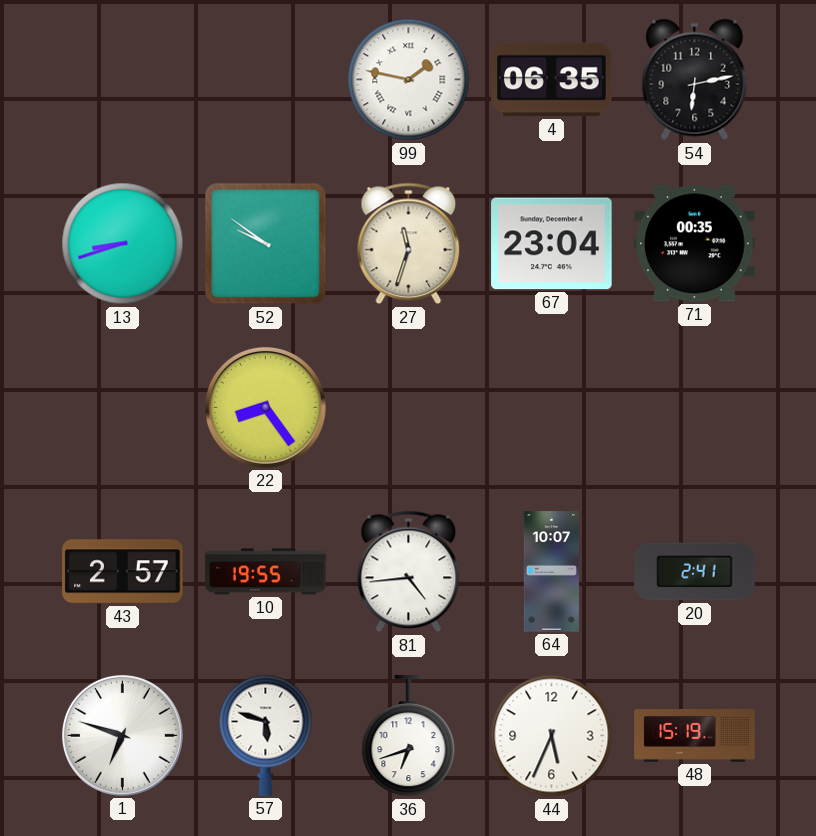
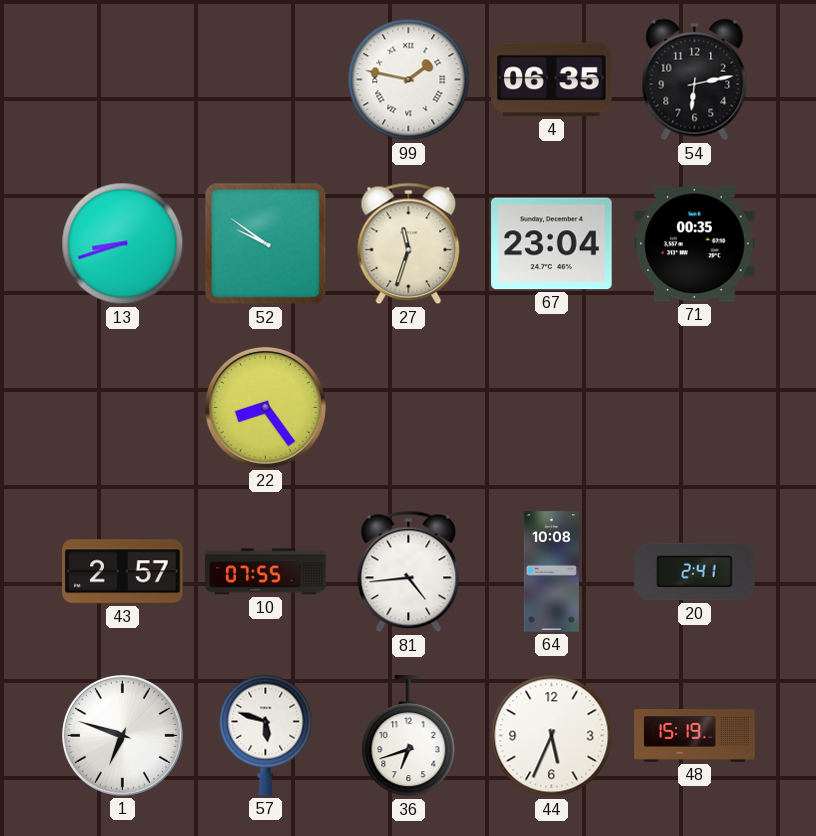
10: 19:55 -> 07:55
64: 10:07 -> 10:08
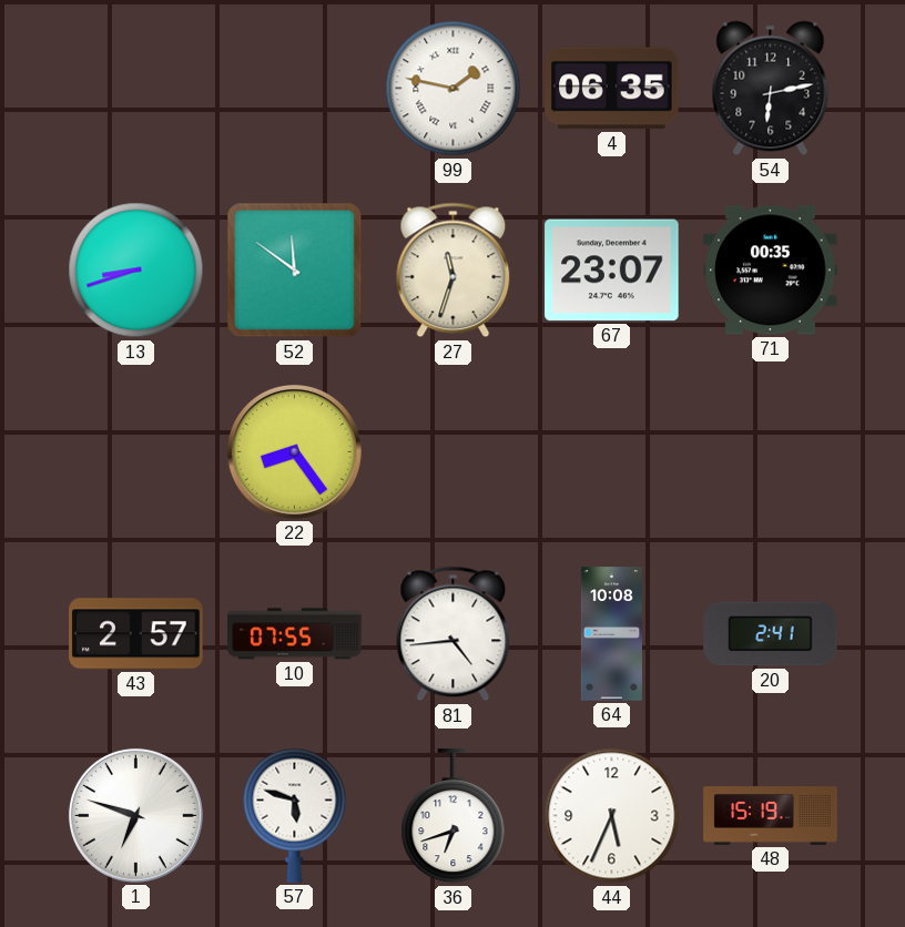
52: 9:51 -> 11:51
67: 23:04 -> 23:07
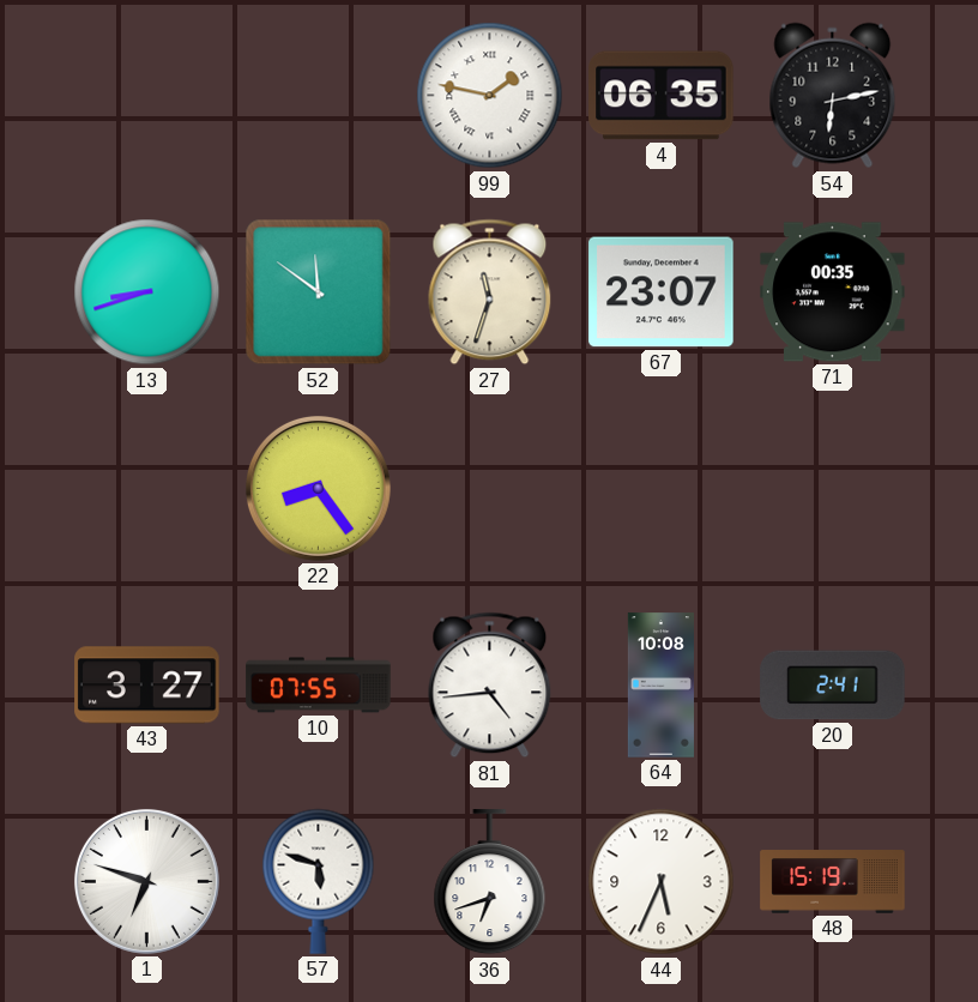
43: 2:57 -> 3:27
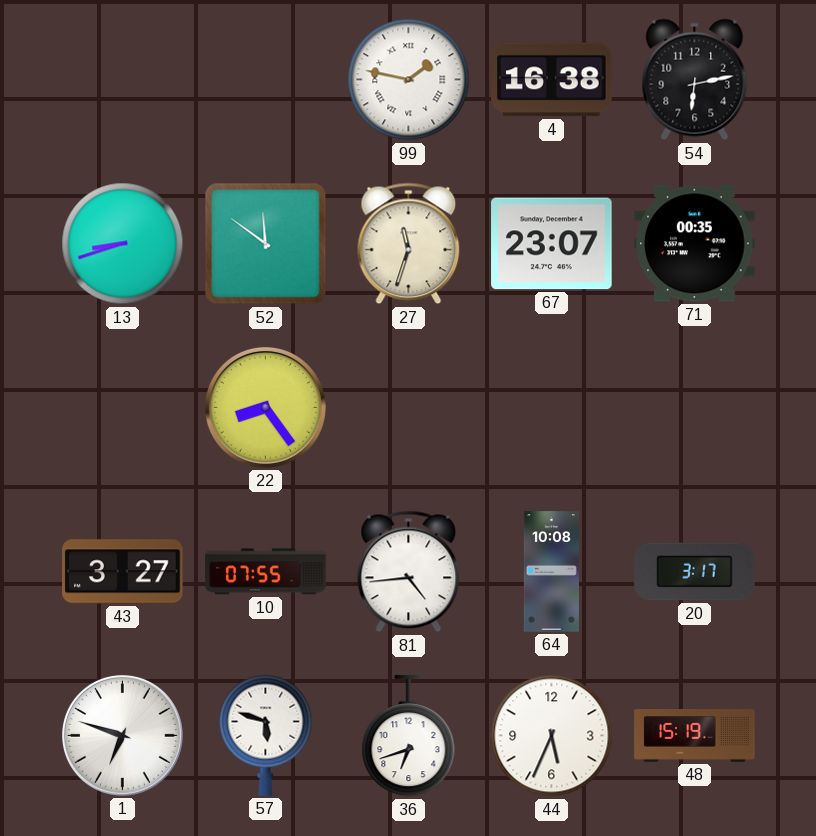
4: 06:35 -> 16:38
20: 2:41 -> 3:17
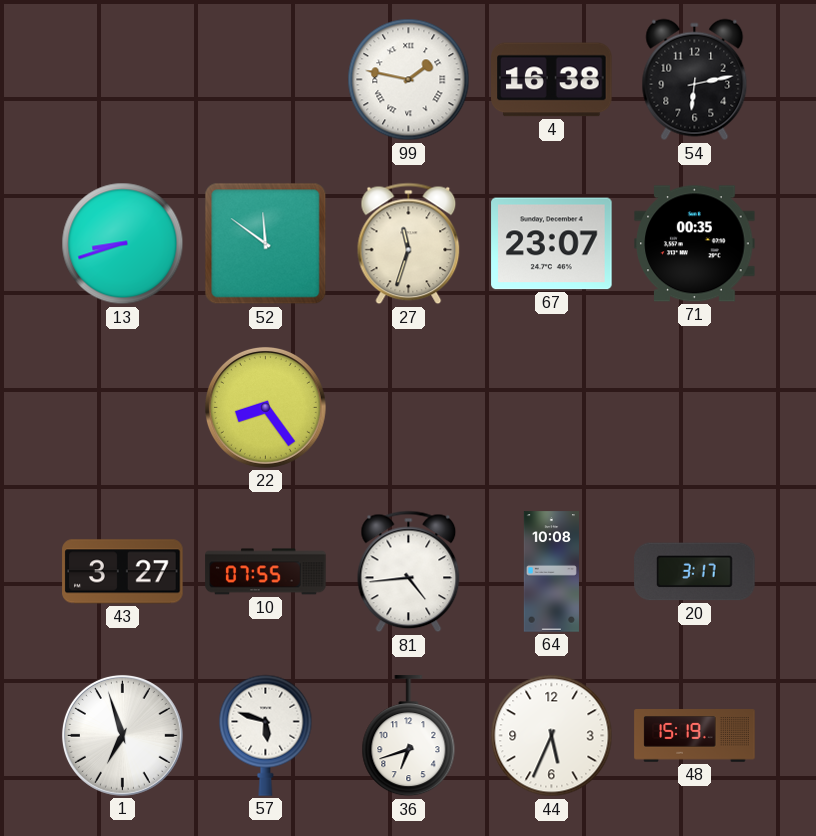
1: 6:48 -> 6:57
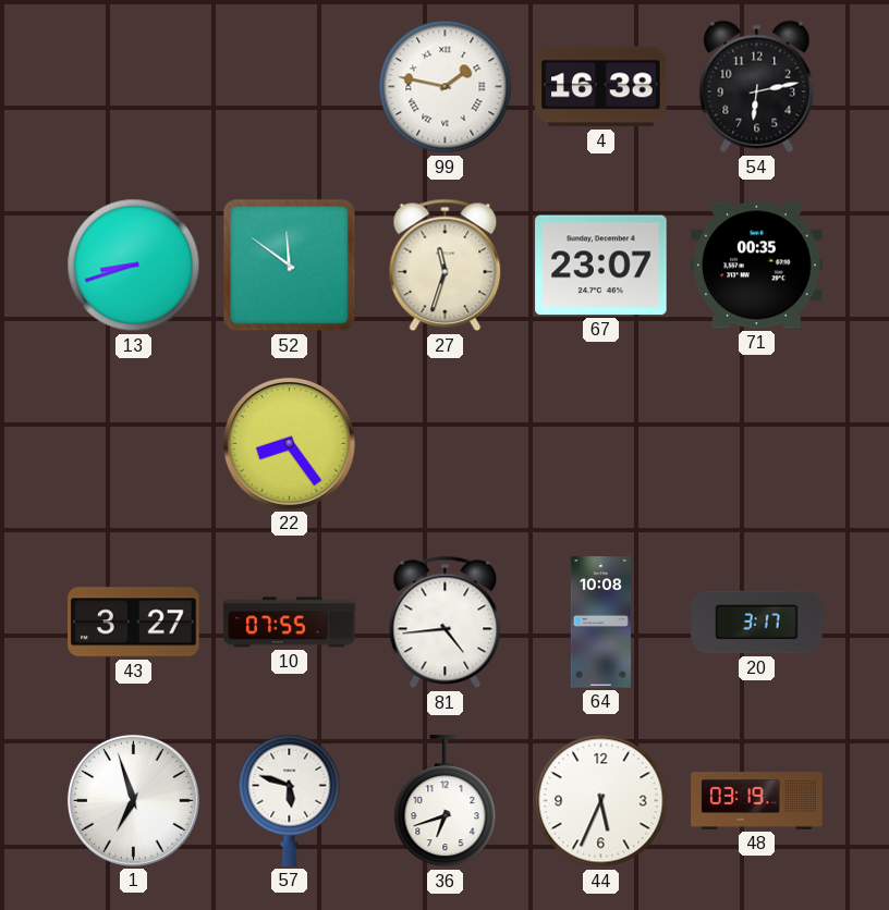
48: 15:19 -> 03:19
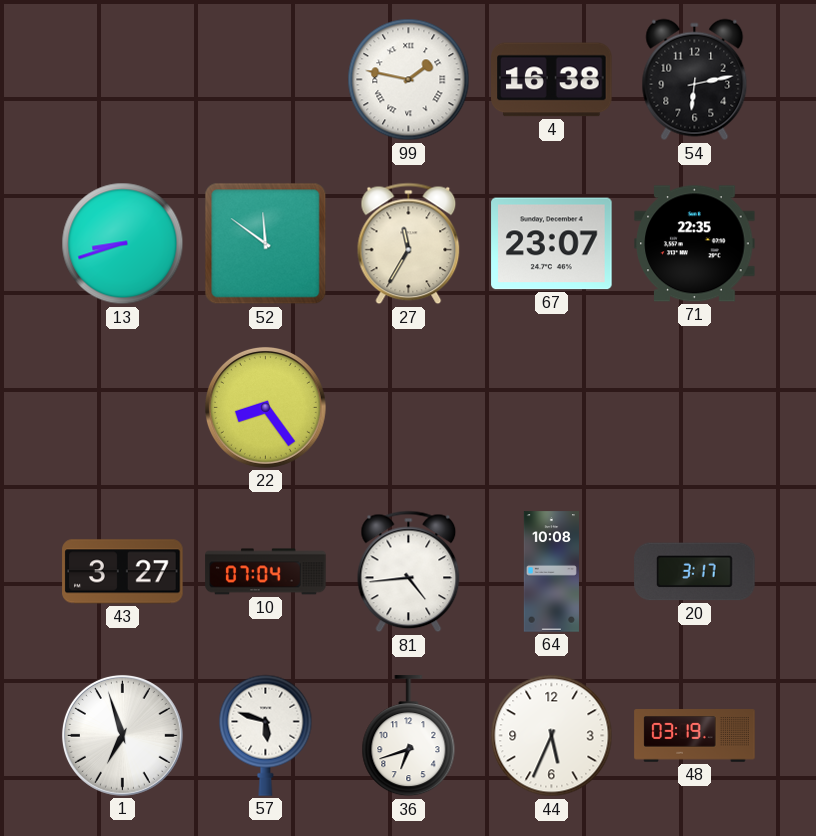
27: 11:33 -> 11:35
71: 00:35 -> 22:35
10: 07:55 -> 07:04
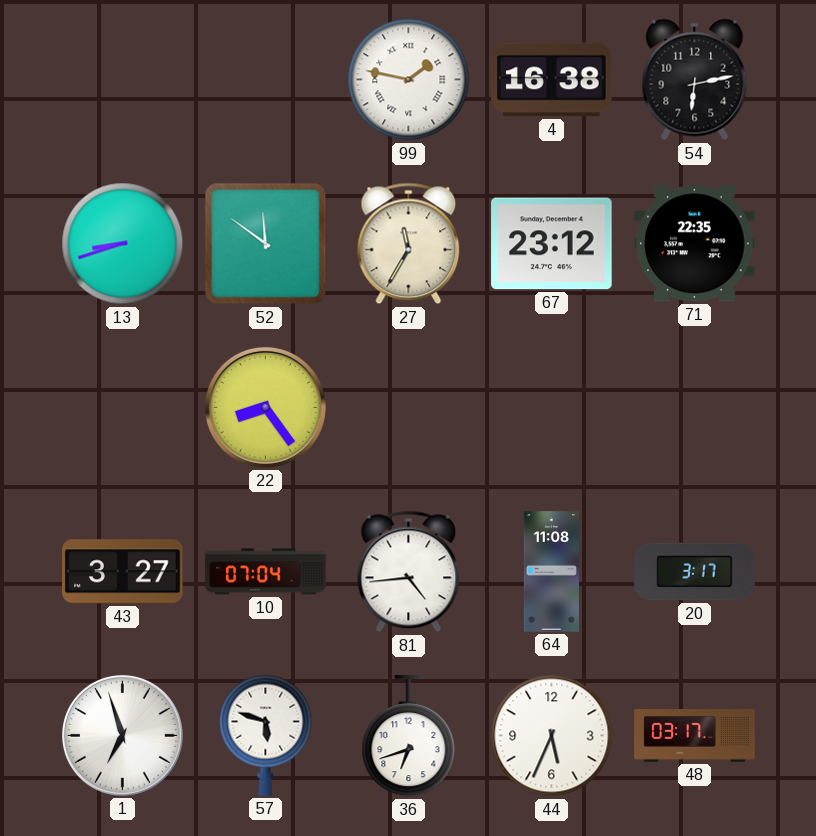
67: 23:07 -> 23:12
64: 10:08 -> 11:08
48: 03:19 -> 03:17
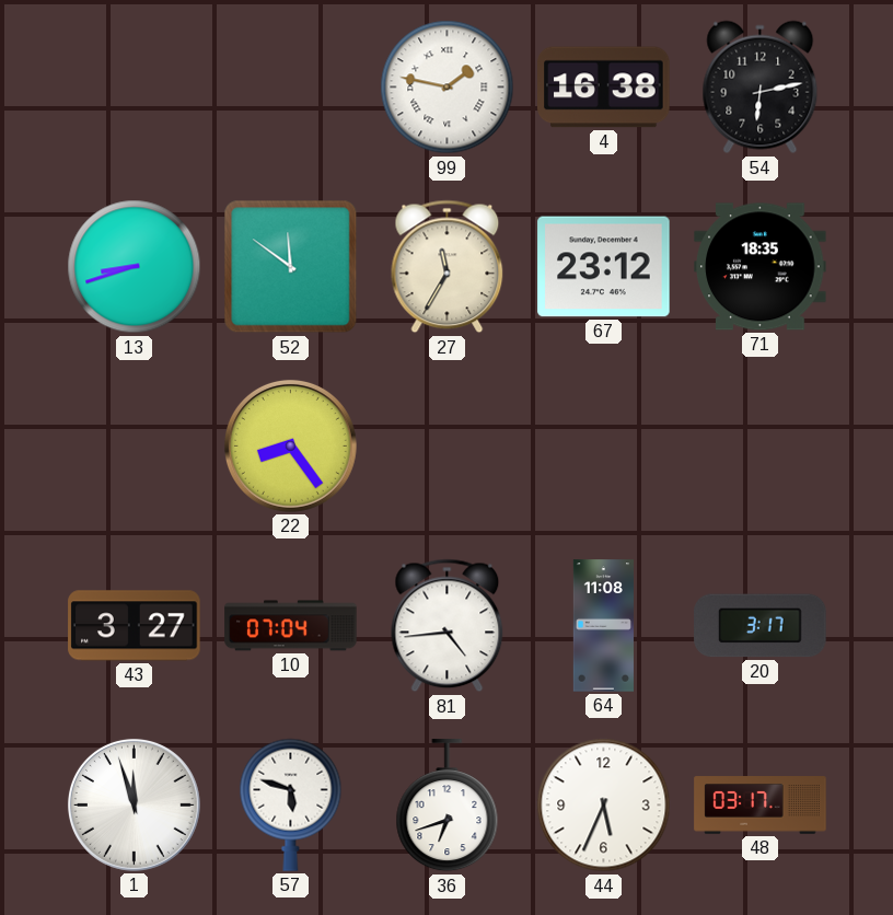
71: 22:35 -> 18:35
1: 6:57 -> 11:57
